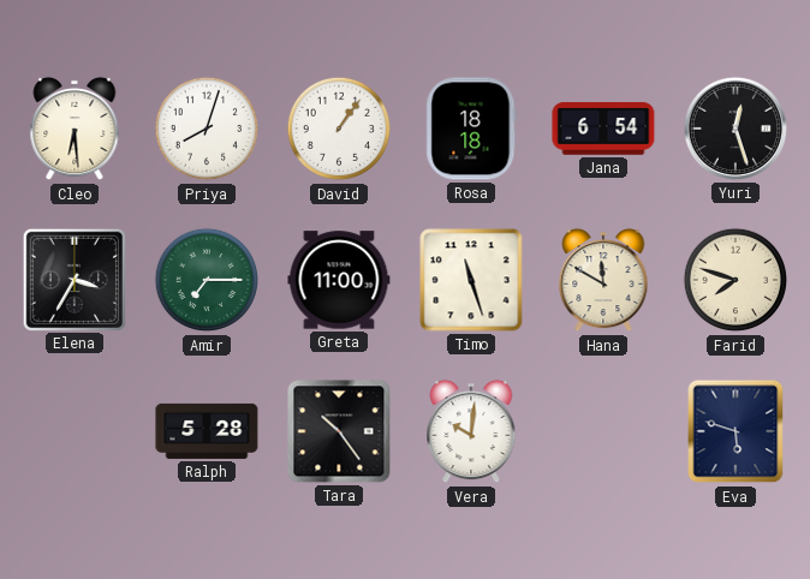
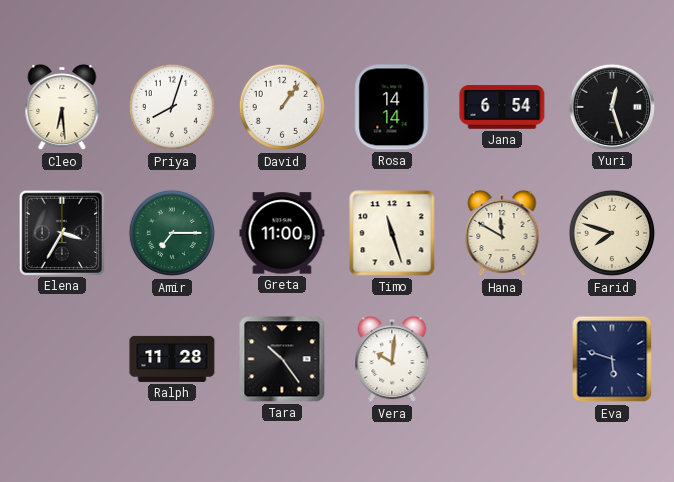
Rosa: 18:18 -> 14:14
Ralph: 5:28 -> 11:28
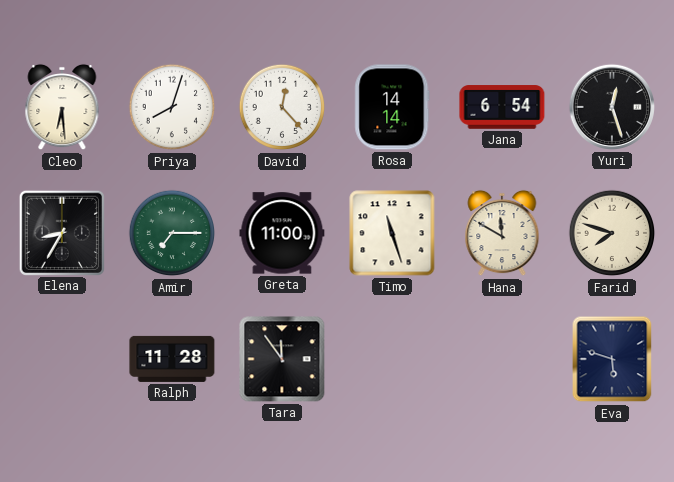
David: 1:06 -> 12:23
Elena: 3:35 -> 8:35
Tara: 10:24 -> 11:54
Vera: 10:01 -> none
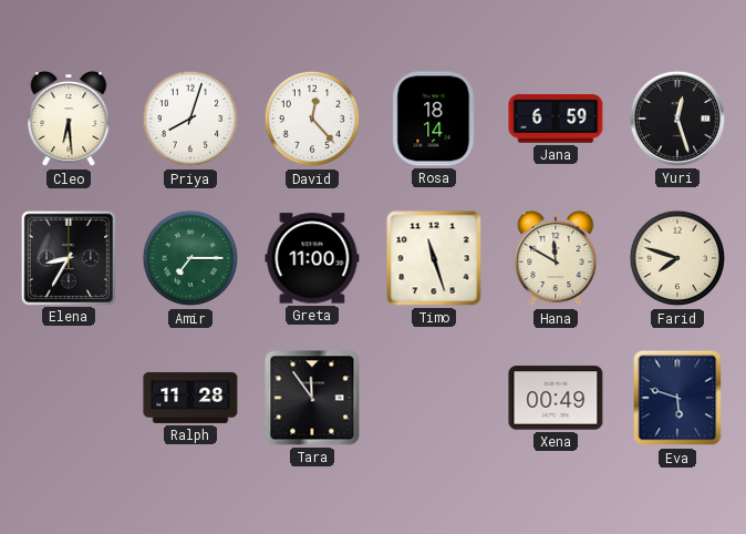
Rosa: 14:14 -> 18:14
Jana: 6:54 -> 6:59
Xena: none -> 00:49
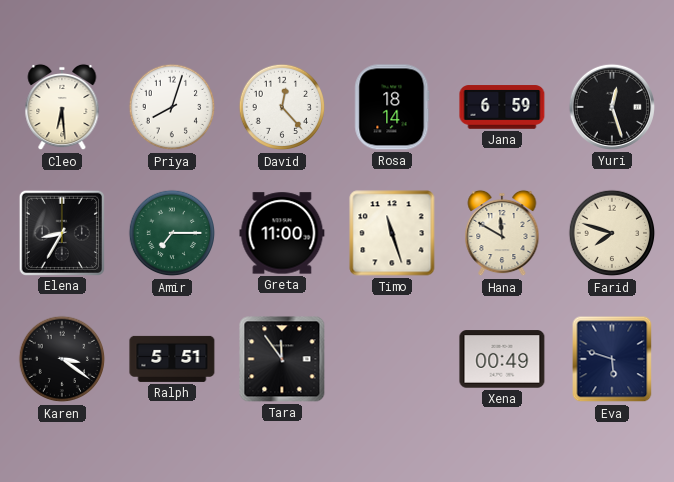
Karen: none -> 3:21
Ralph: 11:28 -> 5:51
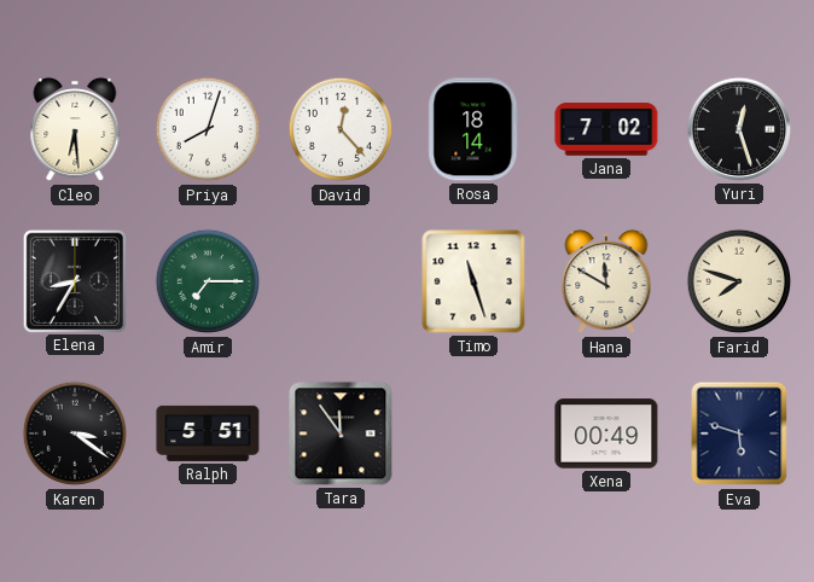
Jana: 6:59 -> 7:02
Greta: 11:00 -> none
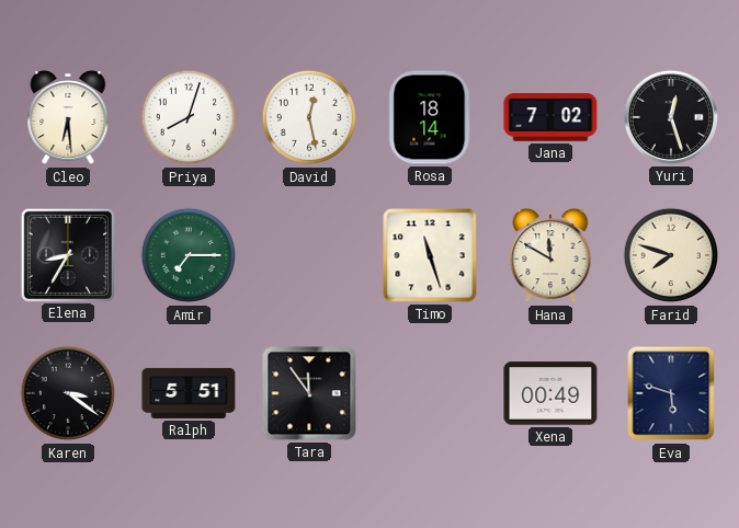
David: 12:23 -> 12:28
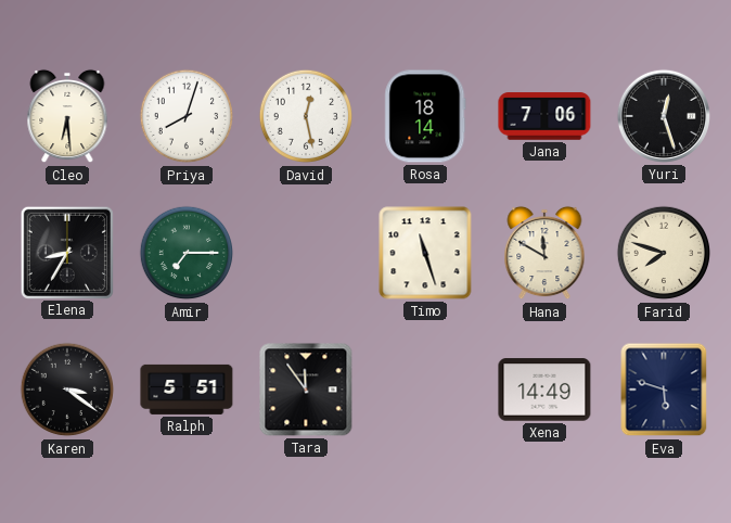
Jana: 7:02 -> 7:06
Xena: 00:49 -> 14:49
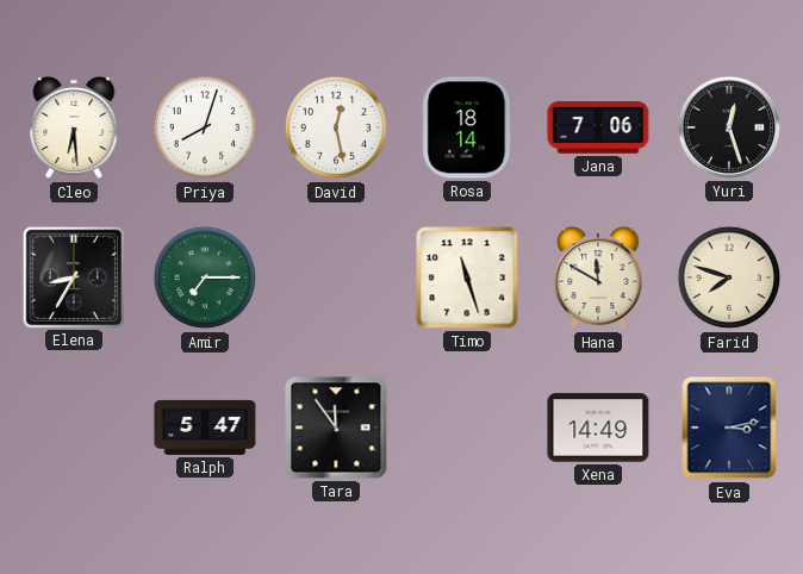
Karen: 3:21 -> none
Ralph: 5:51 -> 5:47
Eva: 5:48 -> 3:13
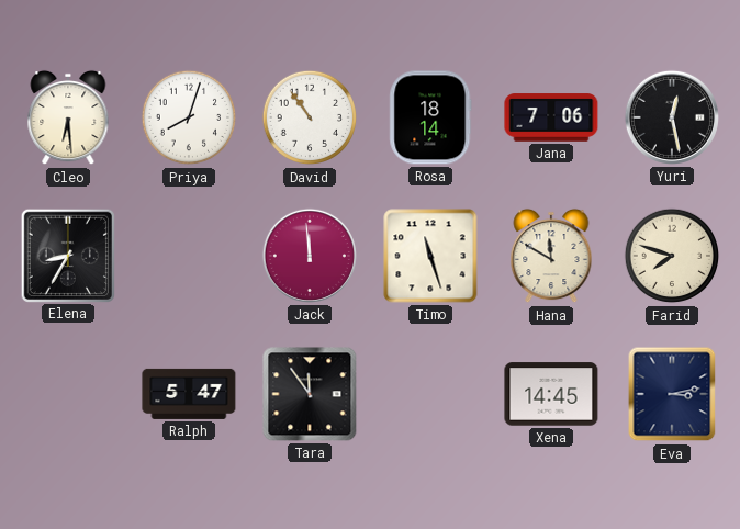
David: 12:28 -> 10:54
Yuri: 12:27 -> 12:28
Amir: 7:15 -> none
Jack: none -> 11:59
Xena: 14:49 -> 14:45
